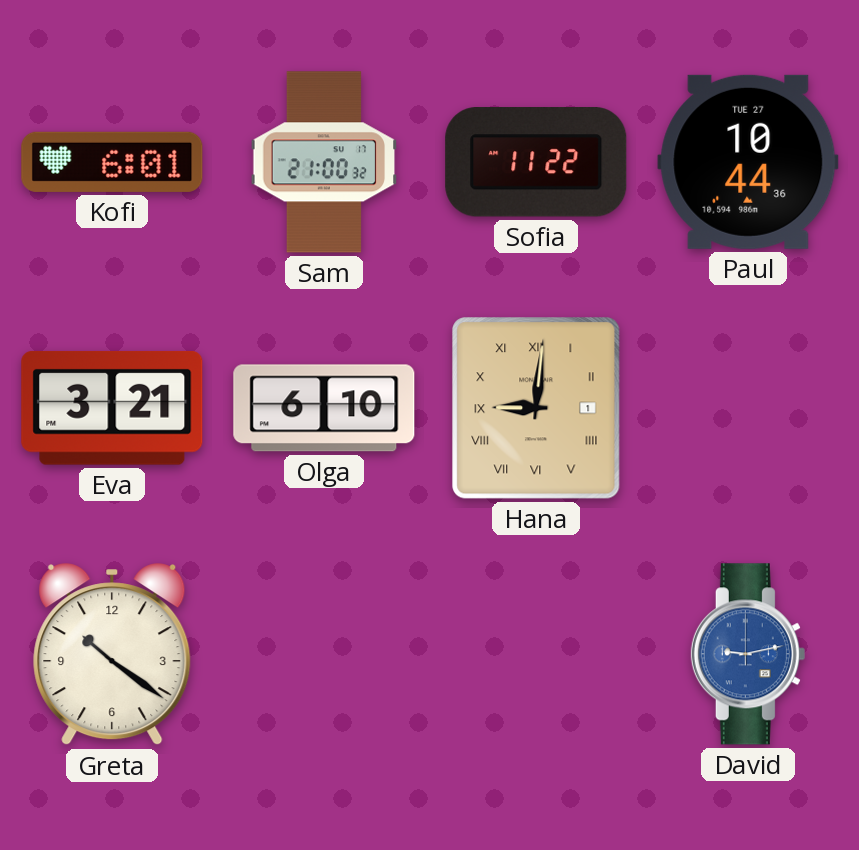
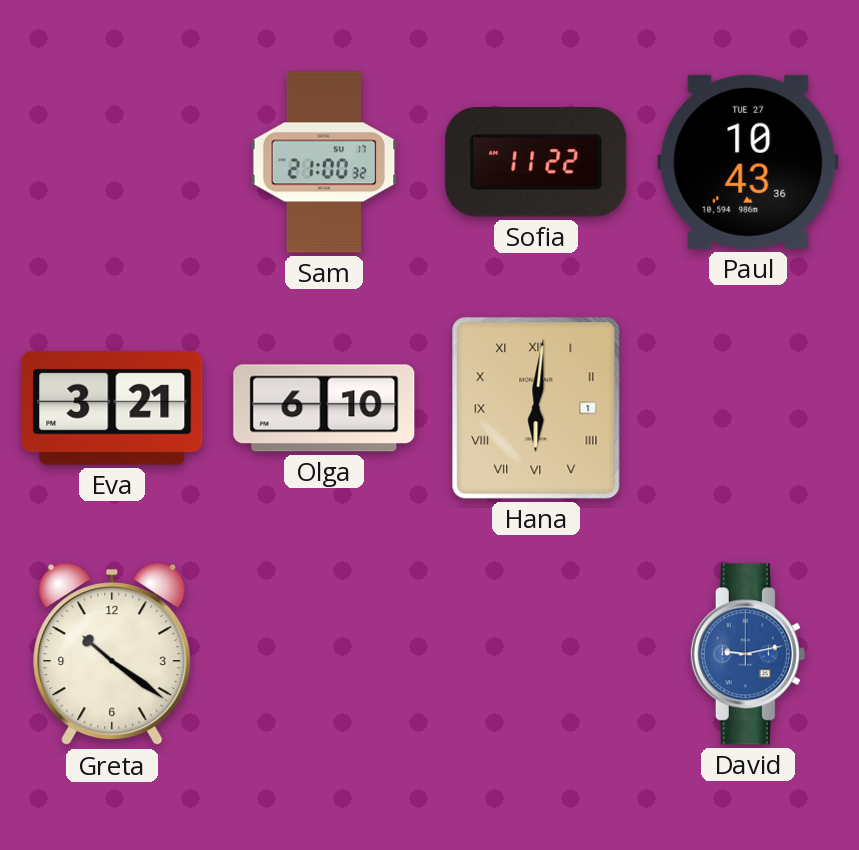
Kofi: 6:01 -> none
Paul: 10:44 -> 10:43
Hana: 9:01 -> 6:01
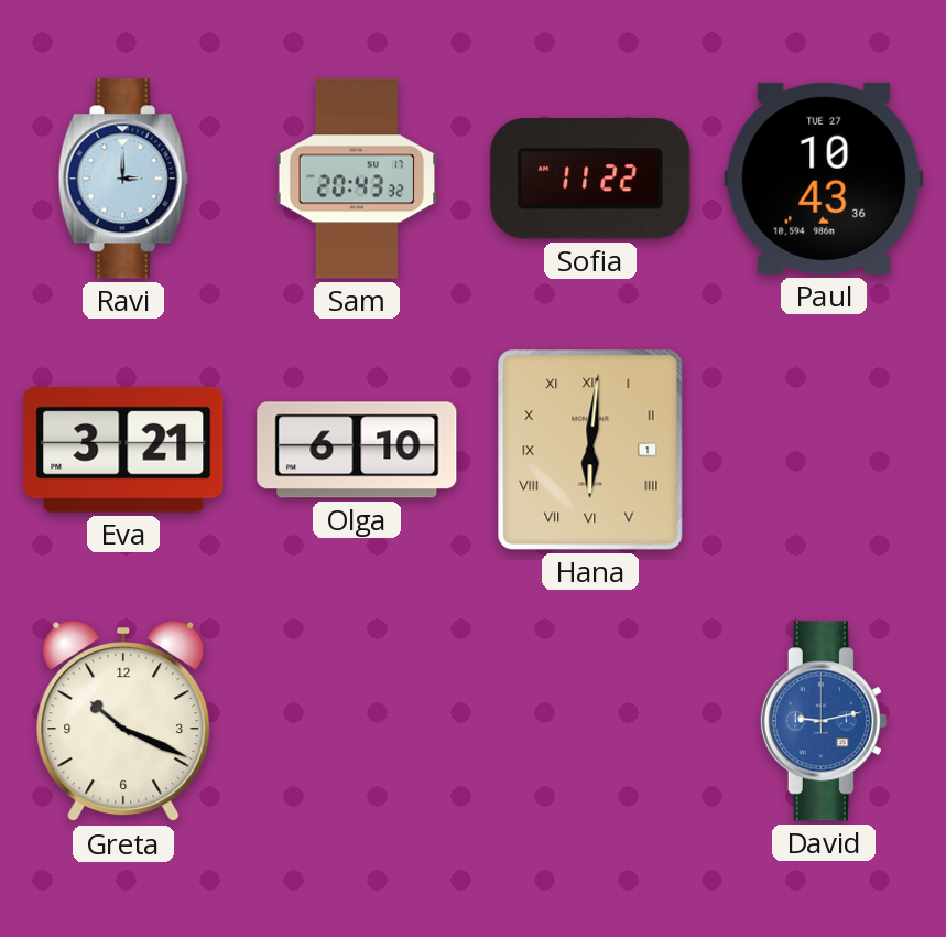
Ravi: none -> 3:00
Sam: 21:00 -> 20:43
Greta: 10:21 -> 10:19
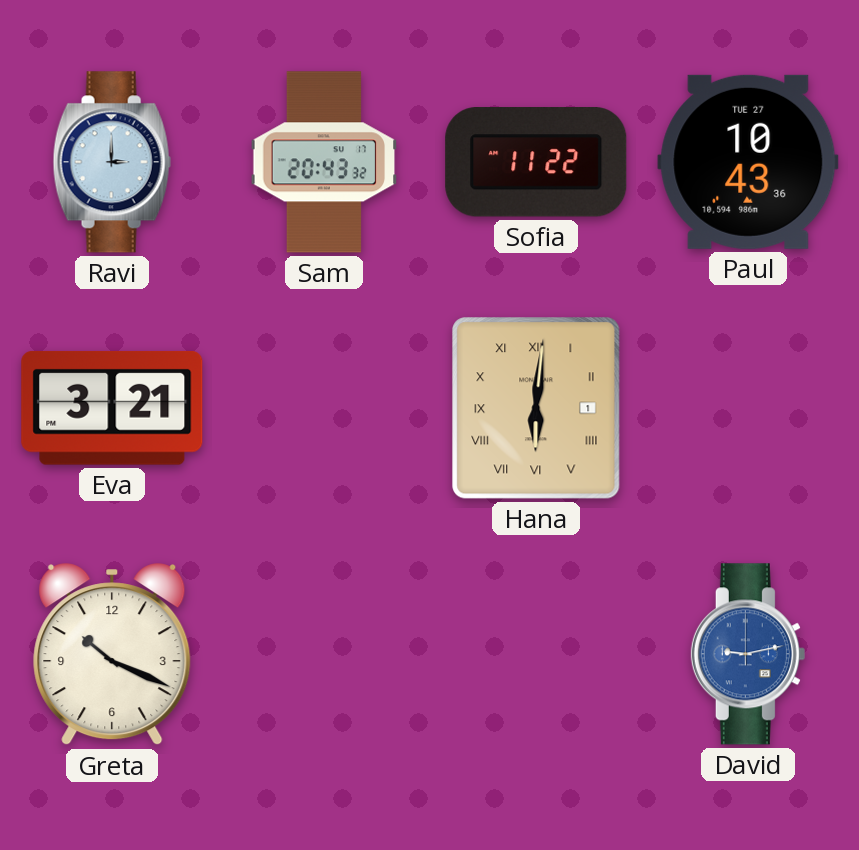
Olga: 6:10 -> none
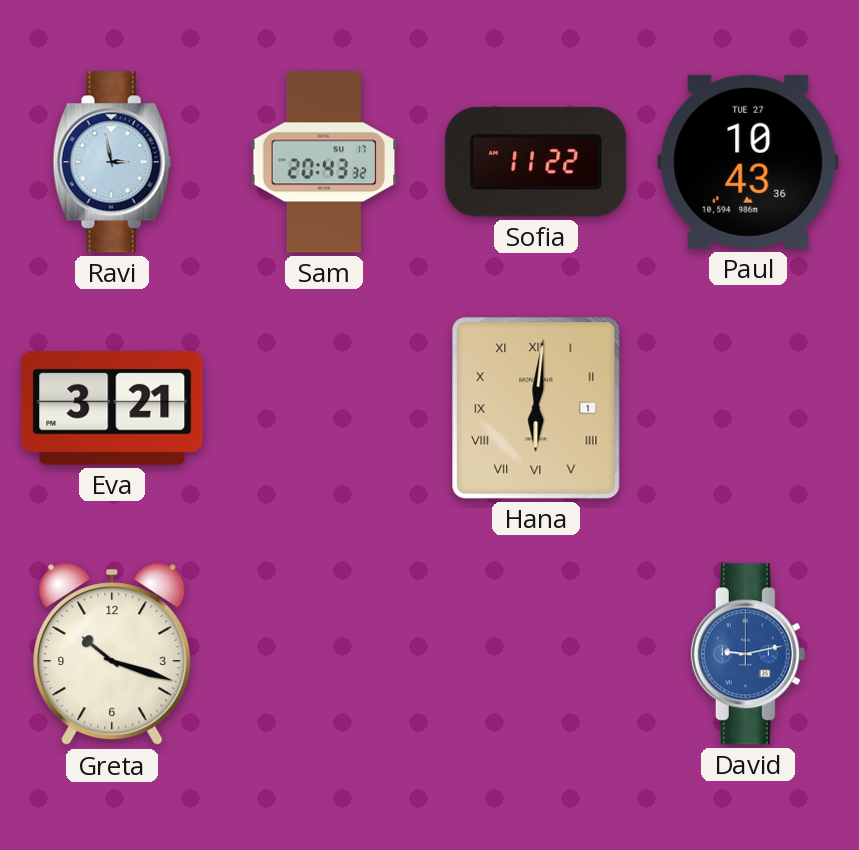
Ravi: 3:00 -> 2:58
Greta: 10:19 -> 10:18
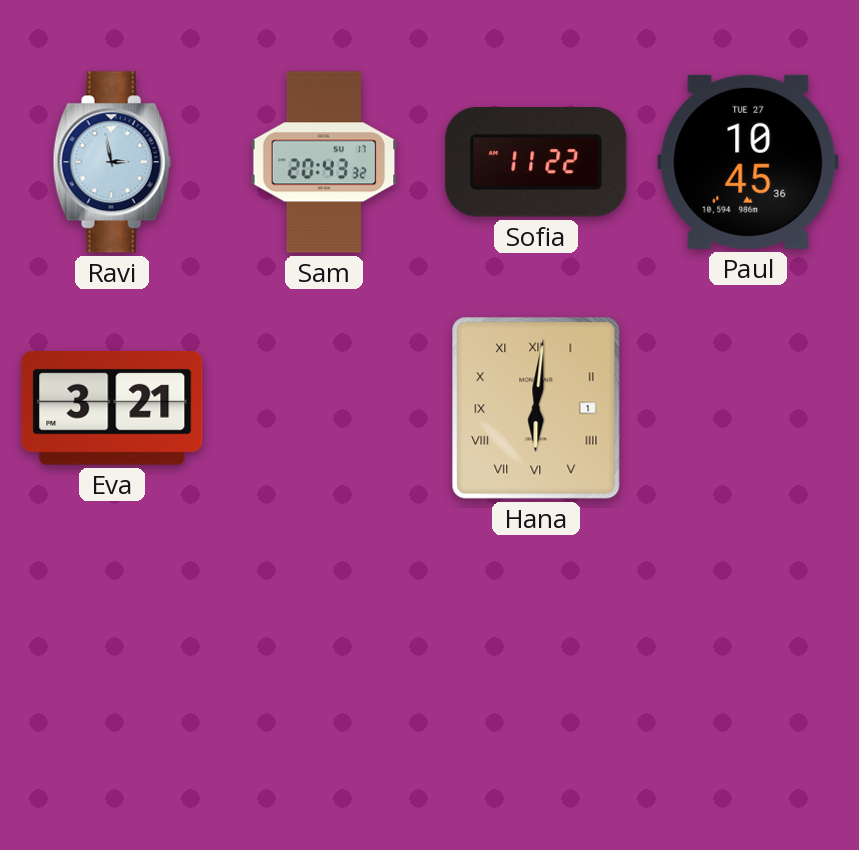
Paul: 10:43 -> 10:45
Greta: 10:18 -> none
David: 9:13 -> none
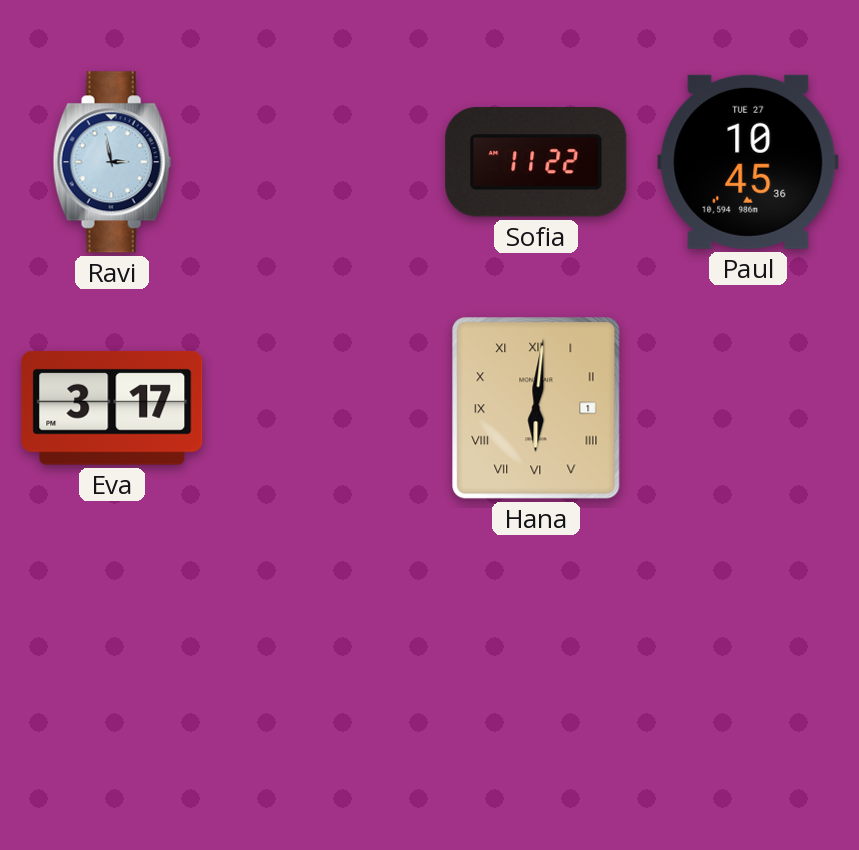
Sam: 20:43 -> none
Eva: 3:21 -> 3:17
